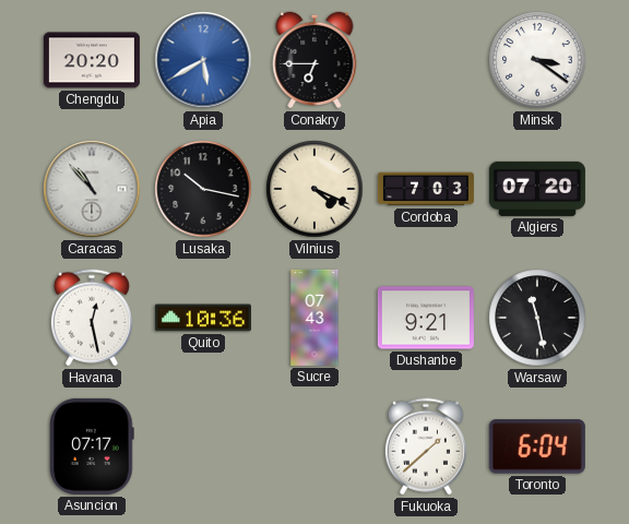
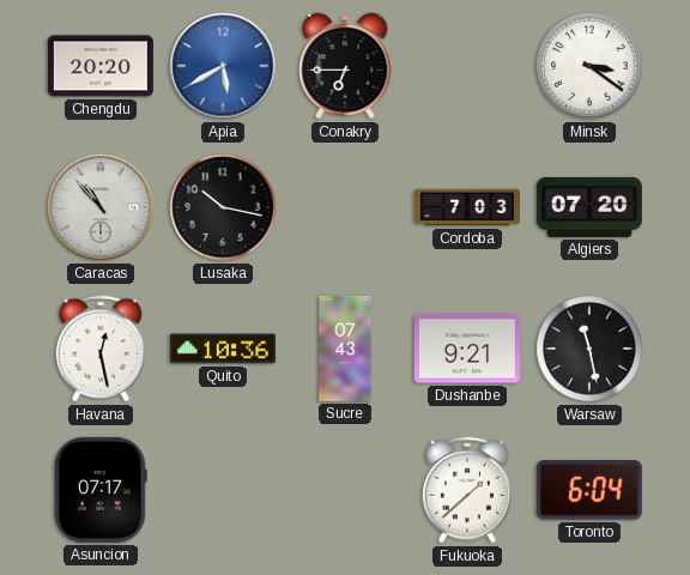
Vilnius: 4:19 -> none
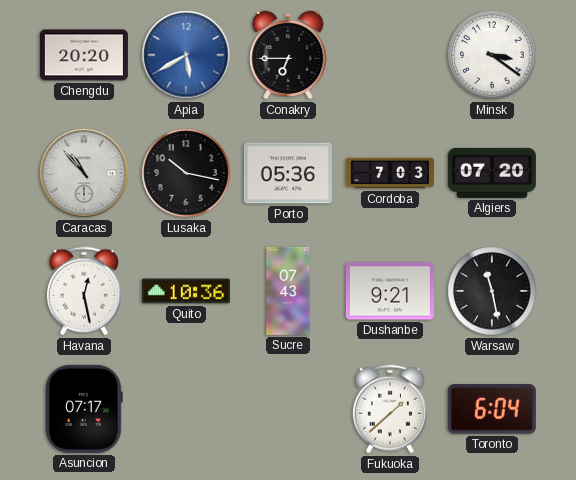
Porto: none -> 05:36
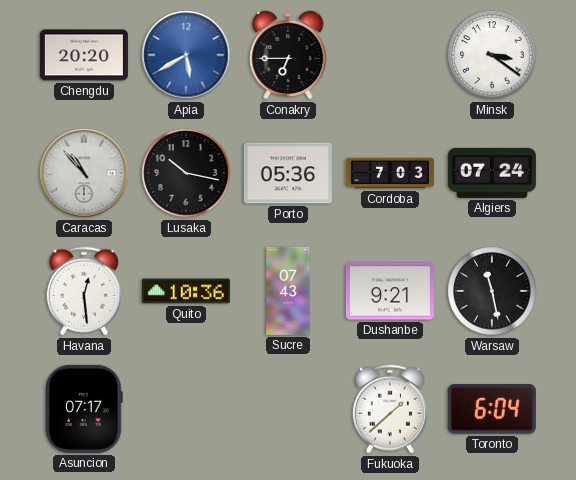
Algiers: 07:20 -> 07:24
Havana: 12:28 -> 12:29
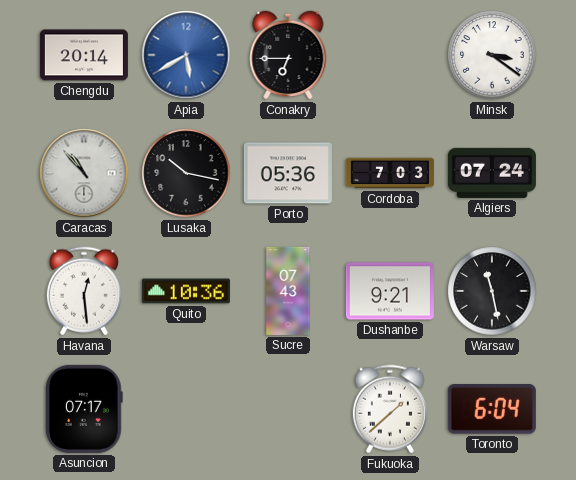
Chengdu: 20:20 -> 20:14
